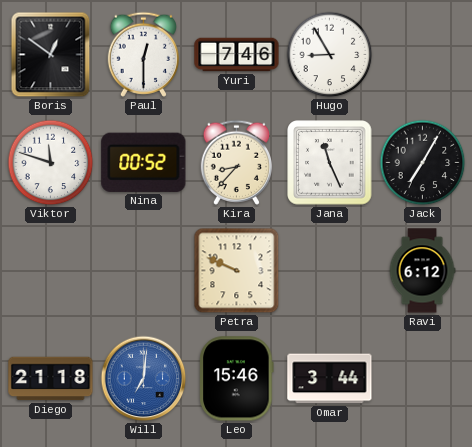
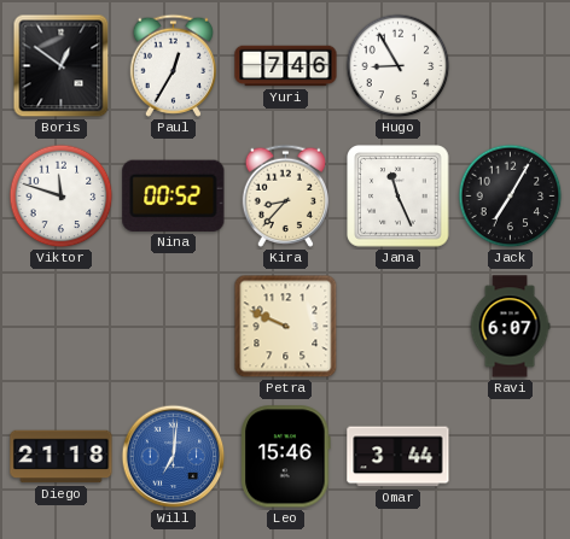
Paul: 12:30 -> 12:35
Ravi: 6:12 -> 6:07
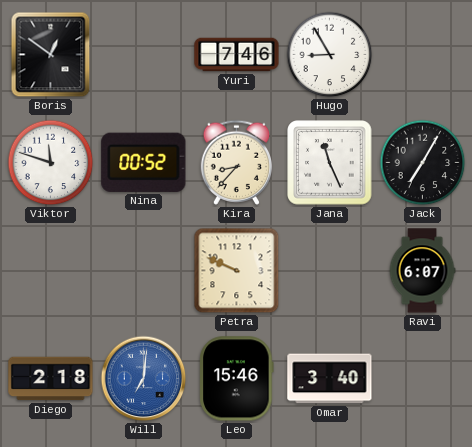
Paul: 12:35 -> none
Diego: 21:18 -> 2:18
Omar: 3:44 -> 3:40
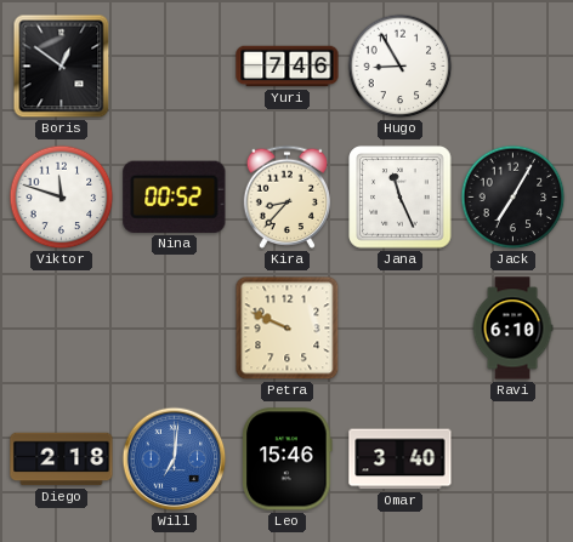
Ravi: 6:07 -> 6:10
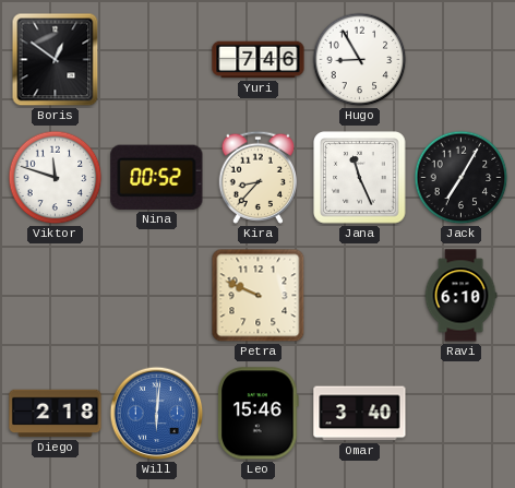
Will: 7:01 -> 6:01
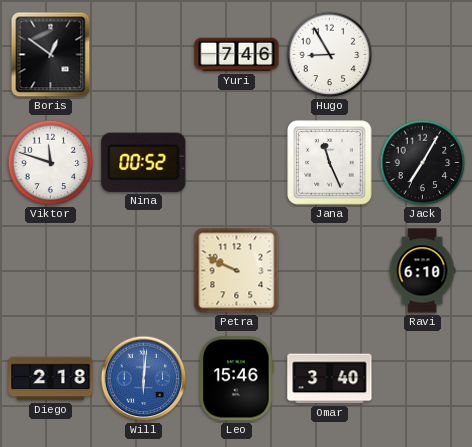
Kira: 8:37 -> none
